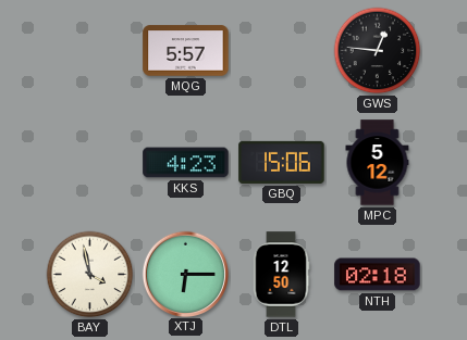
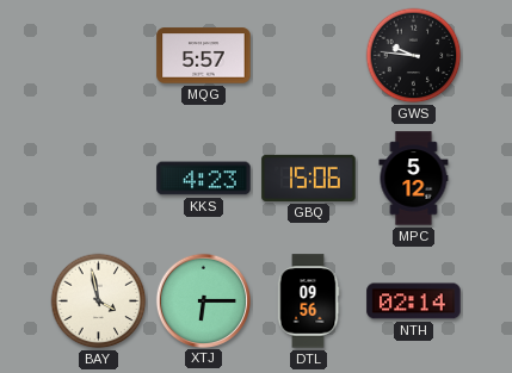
GWS: 12:46 -> 9:46
DTL: 12:50 -> 09:56
NTH: 02:18 -> 02:14
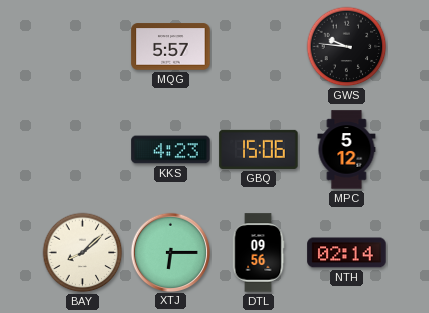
BAY: 3:58 -> 8:08
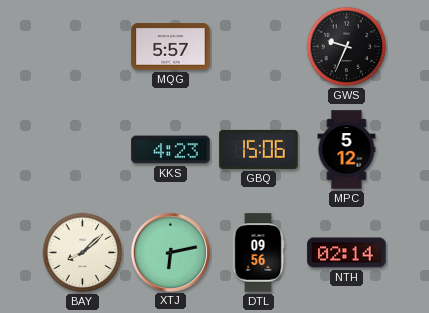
GWS: 9:46 -> 9:34
XTJ: 6:15 -> 6:13
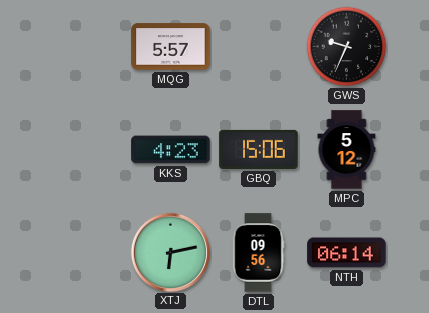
BAY: 8:08 -> none
NTH: 02:14 -> 06:14
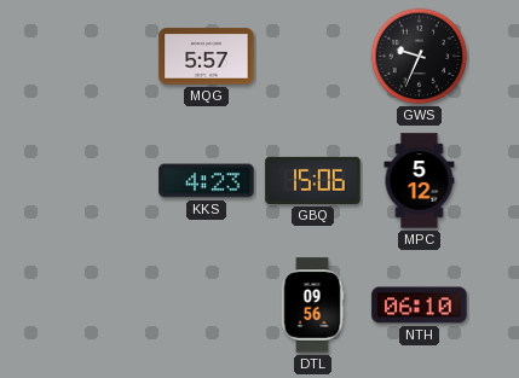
XTJ: 6:13 -> none
NTH: 06:14 -> 06:10
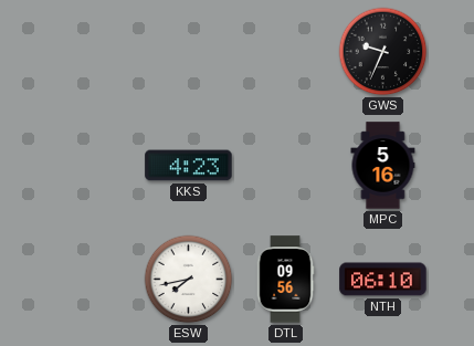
MQG: 5:57 -> none
GBQ: 15:06 -> none
MPC: 5:12 -> 5:16
ESW: none -> 7:43
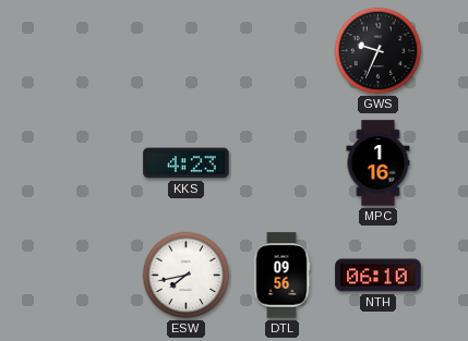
MPC: 5:16 -> 1:16
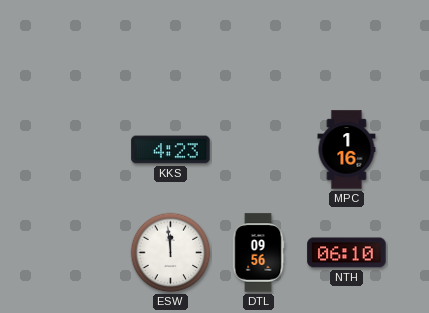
GWS: 9:34 -> none
ESW: 7:43 -> 11:59
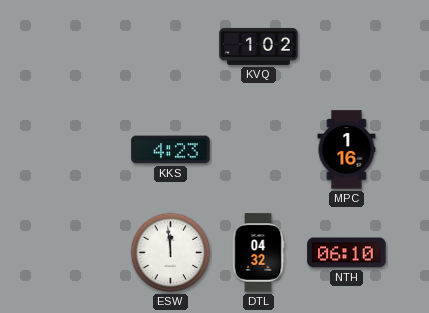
KVQ: none -> 1:02
DTL: 09:56 -> 04:32
